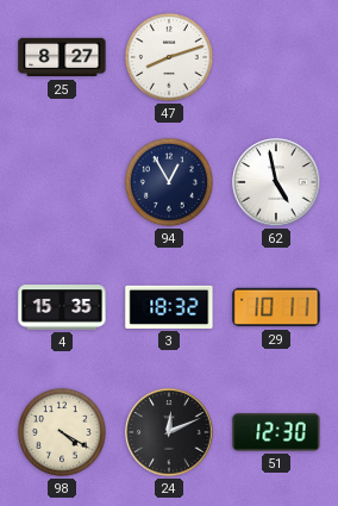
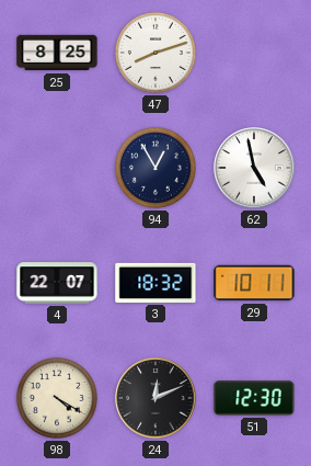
25: 8:27 -> 8:25
4: 15:35 -> 22:07
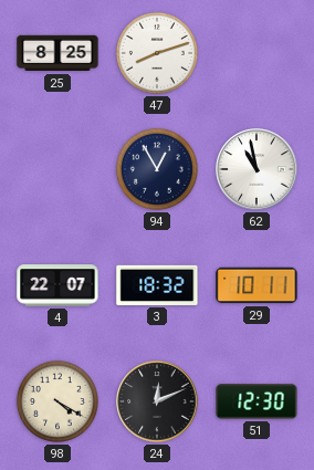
62: 4:58 -> 10:58
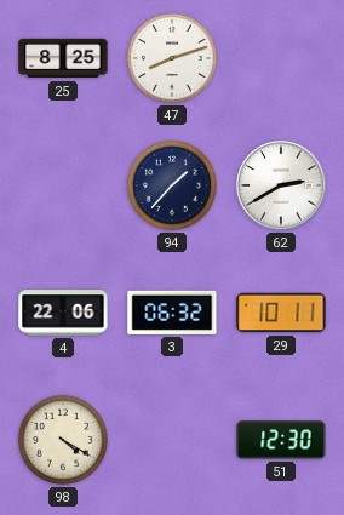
94: 12:55 -> 1:37
62: 10:58 -> 2:40
4: 22:07 -> 22:06
3: 18:32 -> 06:32
24: 12:11 -> none
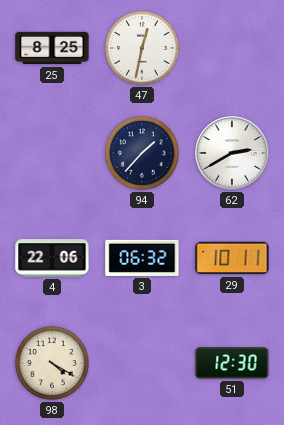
47: 8:12 -> 12:32
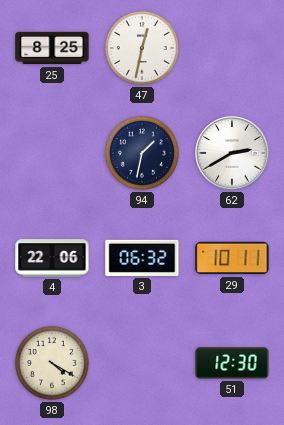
94: 1:37 -> 1:32
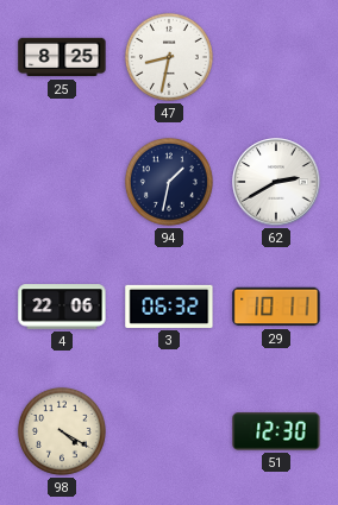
47: 12:32 -> 8:32
